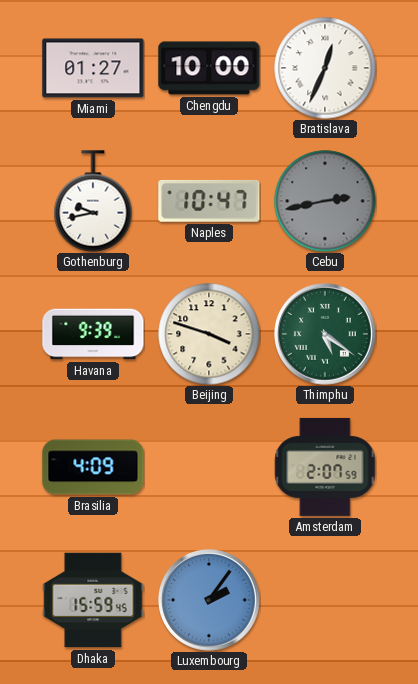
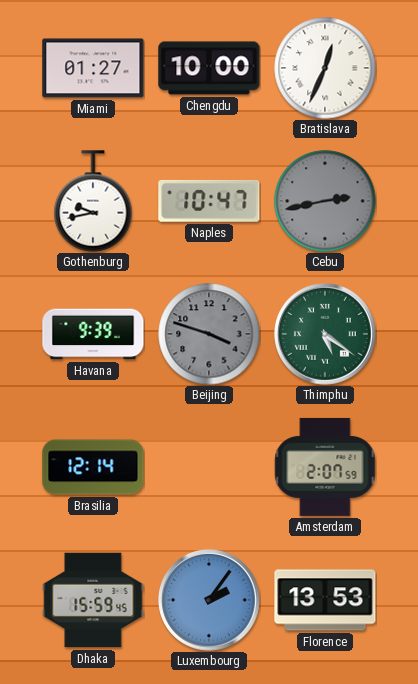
Beijing dial: cream -> grey
Brasilia: 4:09 -> 12:14
Florence: none -> 13:53
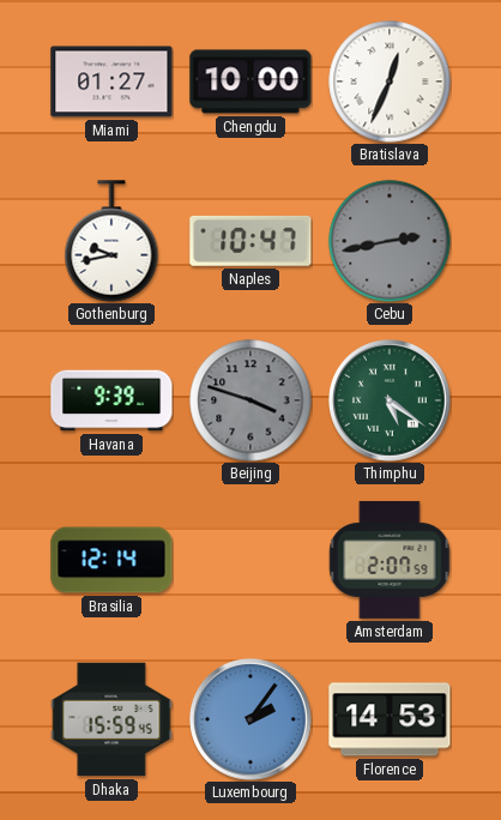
Florence: 13:53 -> 14:53
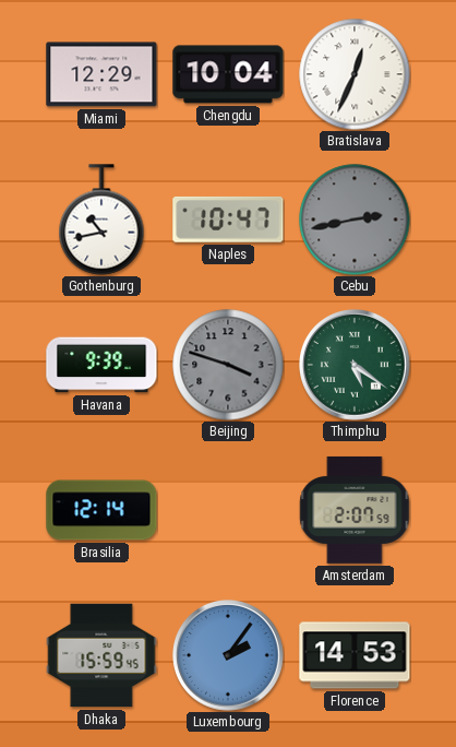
Miami: 01:27 -> 12:29
Chengdu: 10:00 -> 10:04
Gothenburg: 9:43 -> 10:43
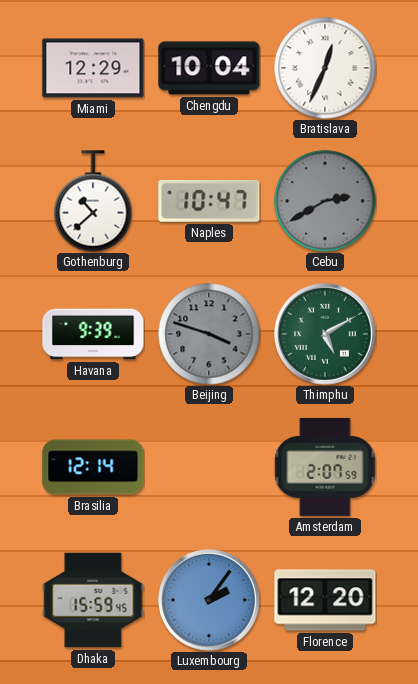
Gothenburg: 10:43 -> 10:38
Cebu: 2:43 -> 2:40
Thimphu: 5:21 -> 5:10
Florence: 14:53 -> 12:20
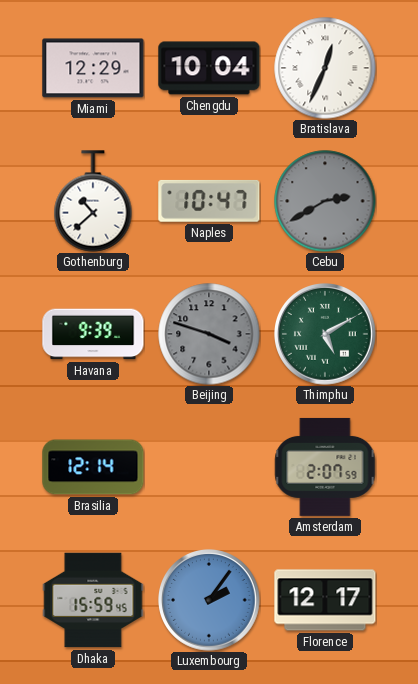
Florence: 12:20 -> 12:17
